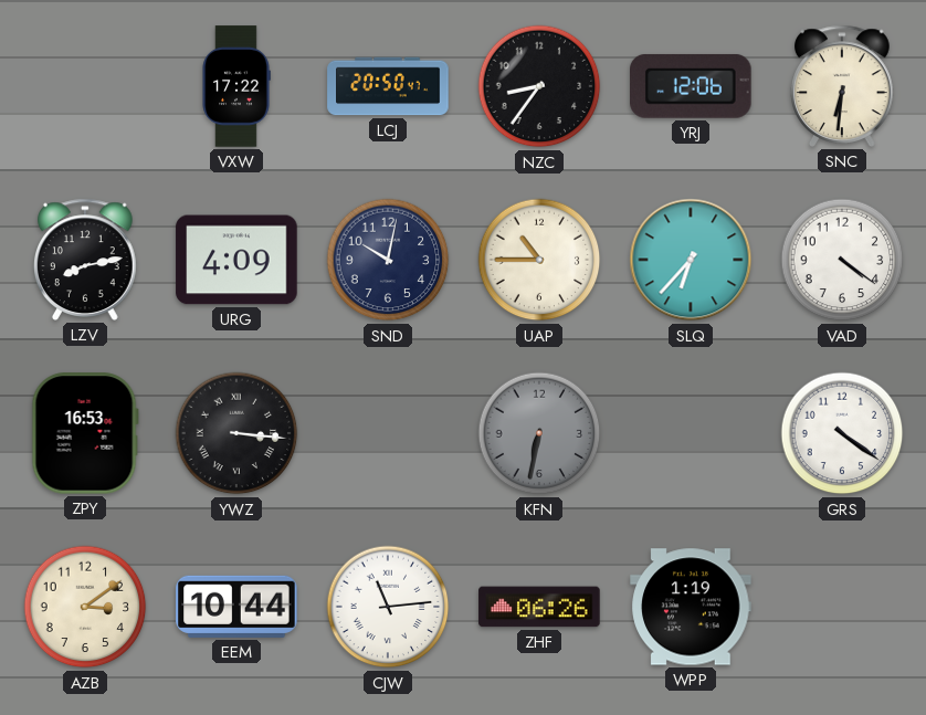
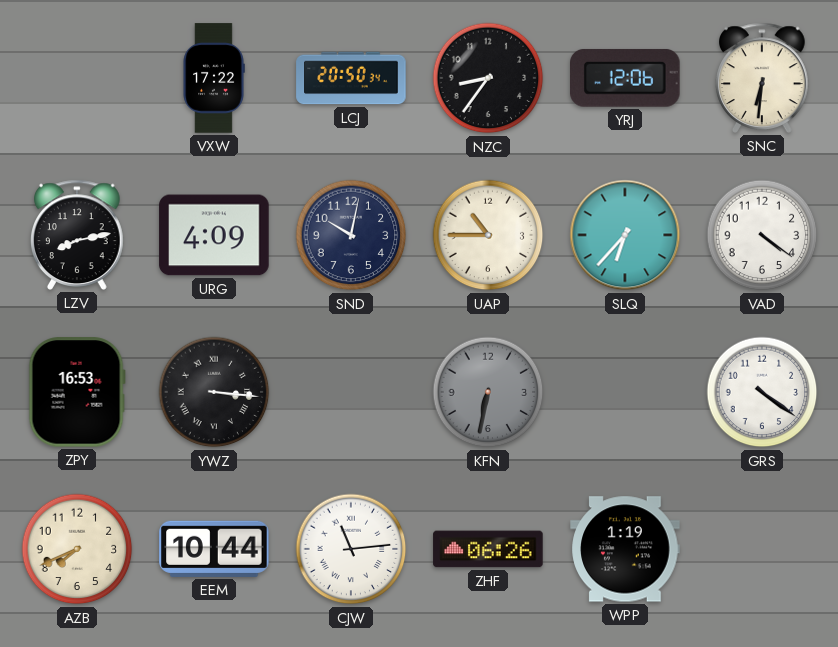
LCJ: 20:50:47 -> 20:50:34
AZB: 3:09 -> 7:41
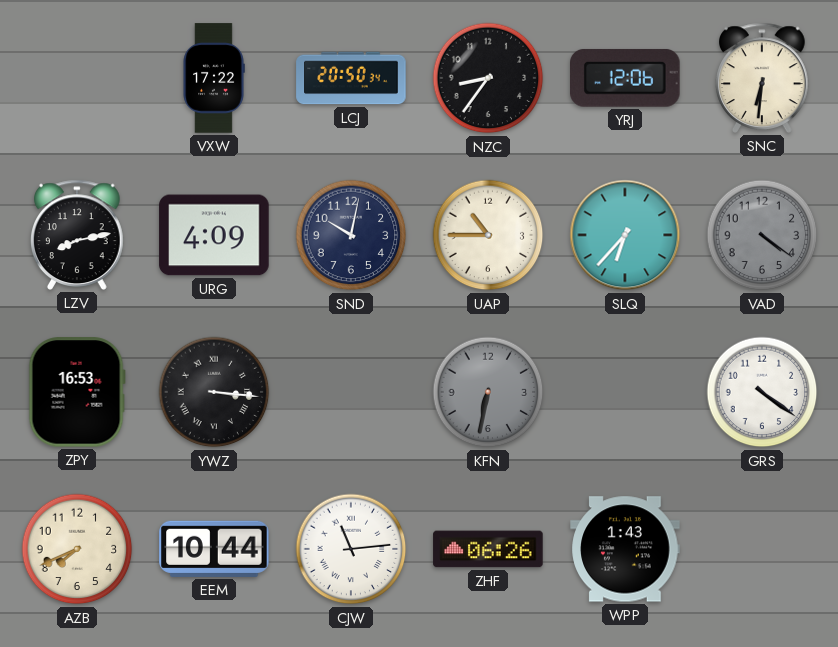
VAD dial: white -> grey
WPP: 1:19 -> 1:43
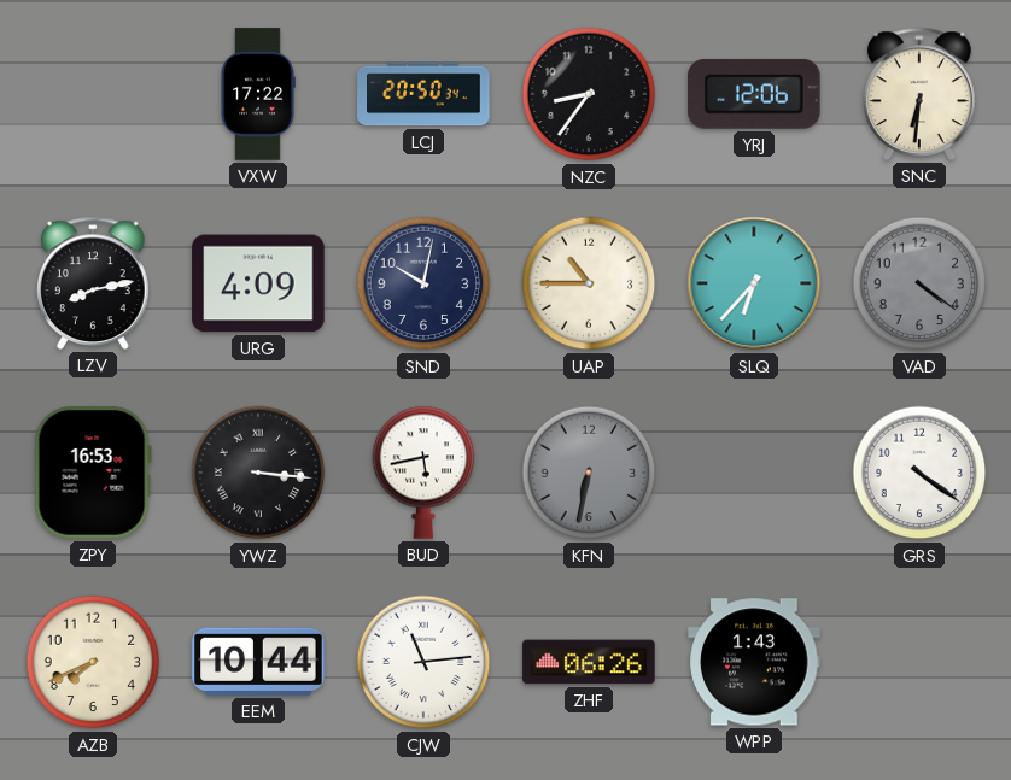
BUD: none -> 5:43
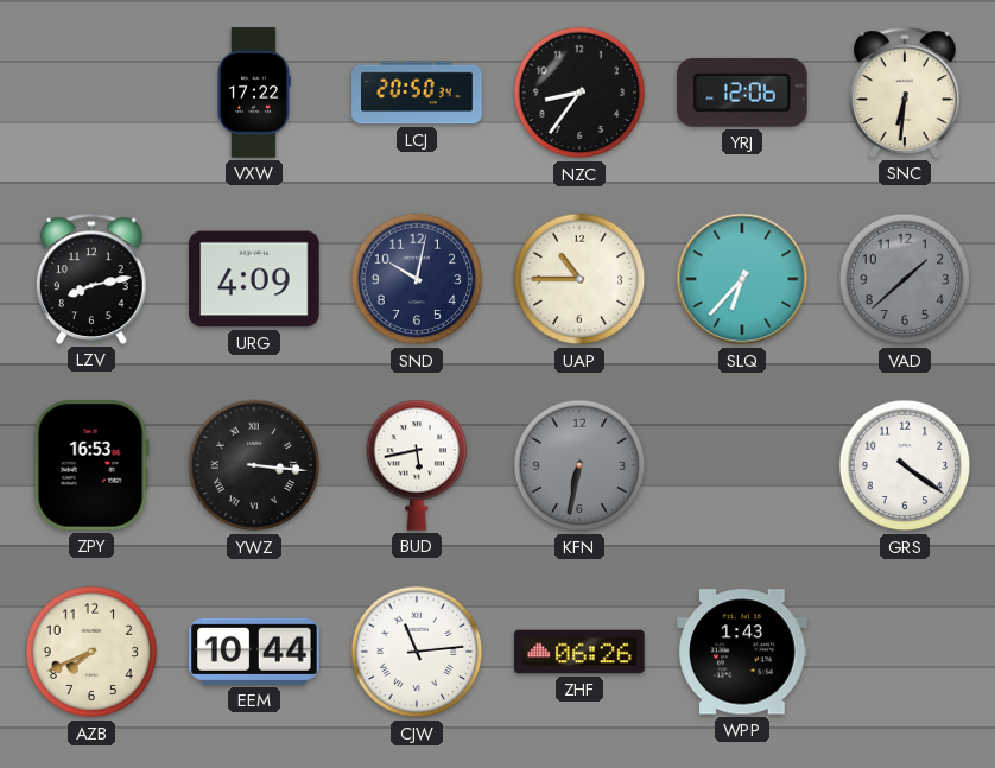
VAD: 4:21 -> 1:38
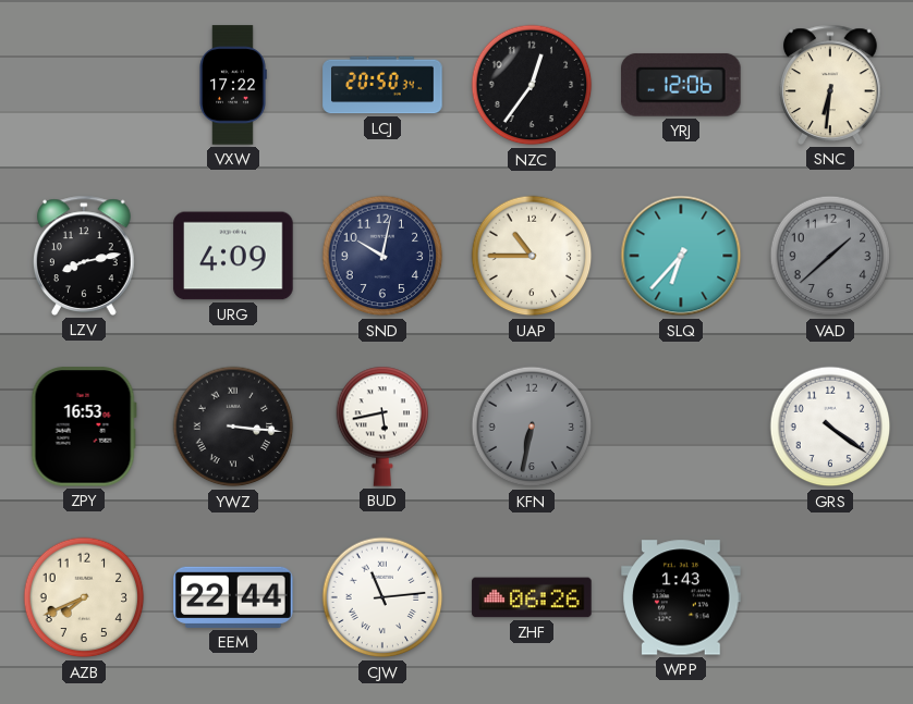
NZC: 8:36 -> 12:36
EEM: 10:44 -> 22:44
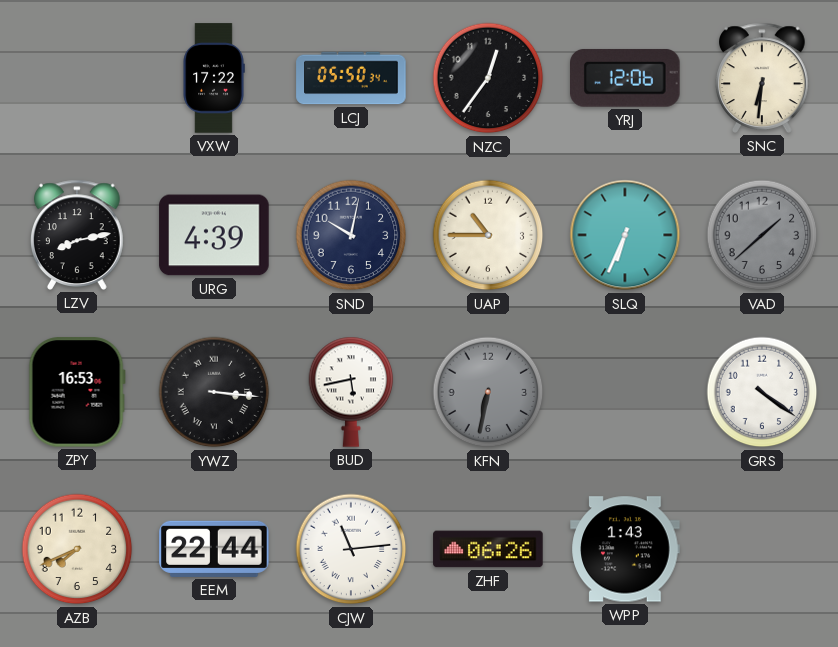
LCJ: 20:50 -> 05:50
URG: 4:09 -> 4:39
SLQ: 6:37 -> 6:34
